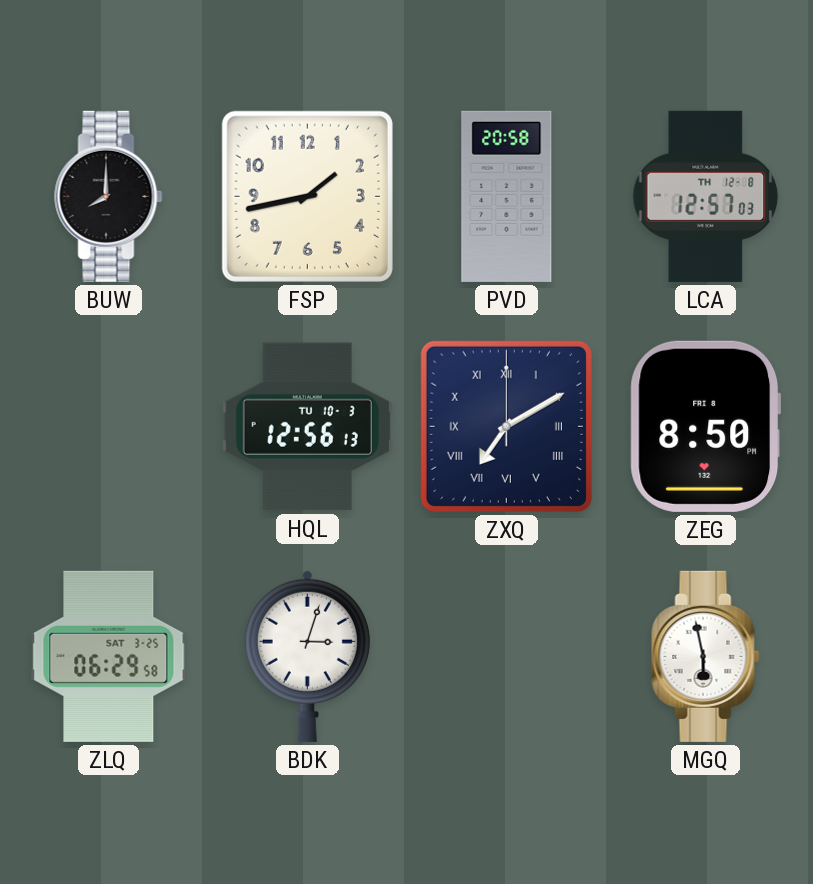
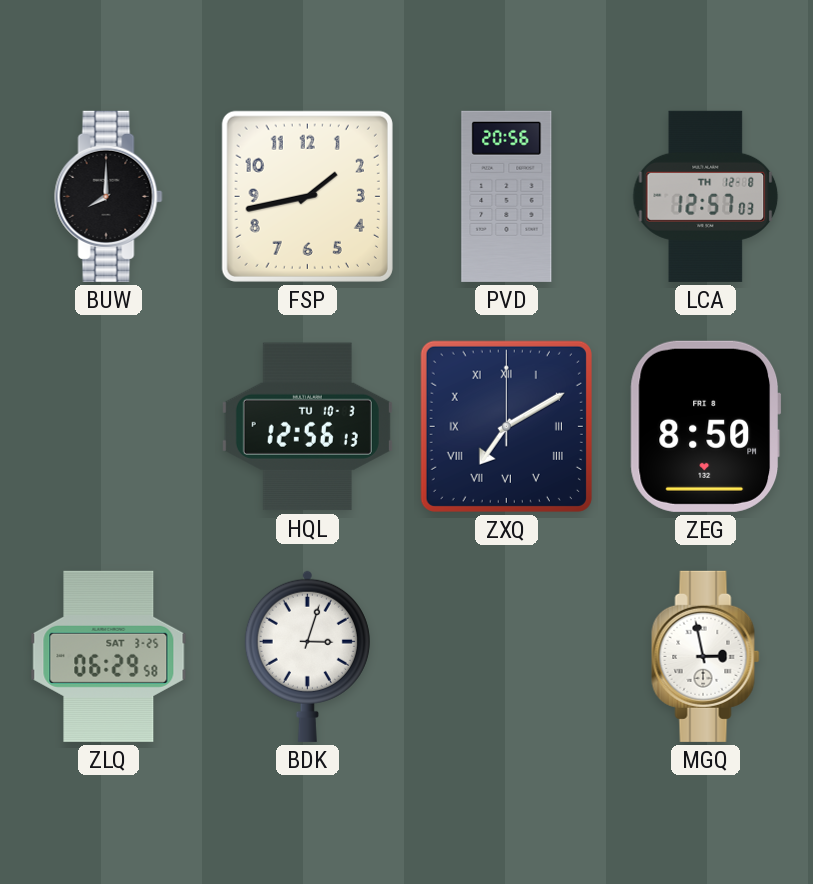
PVD: 20:58 -> 20:56
MGQ: 5:58 -> 2:58
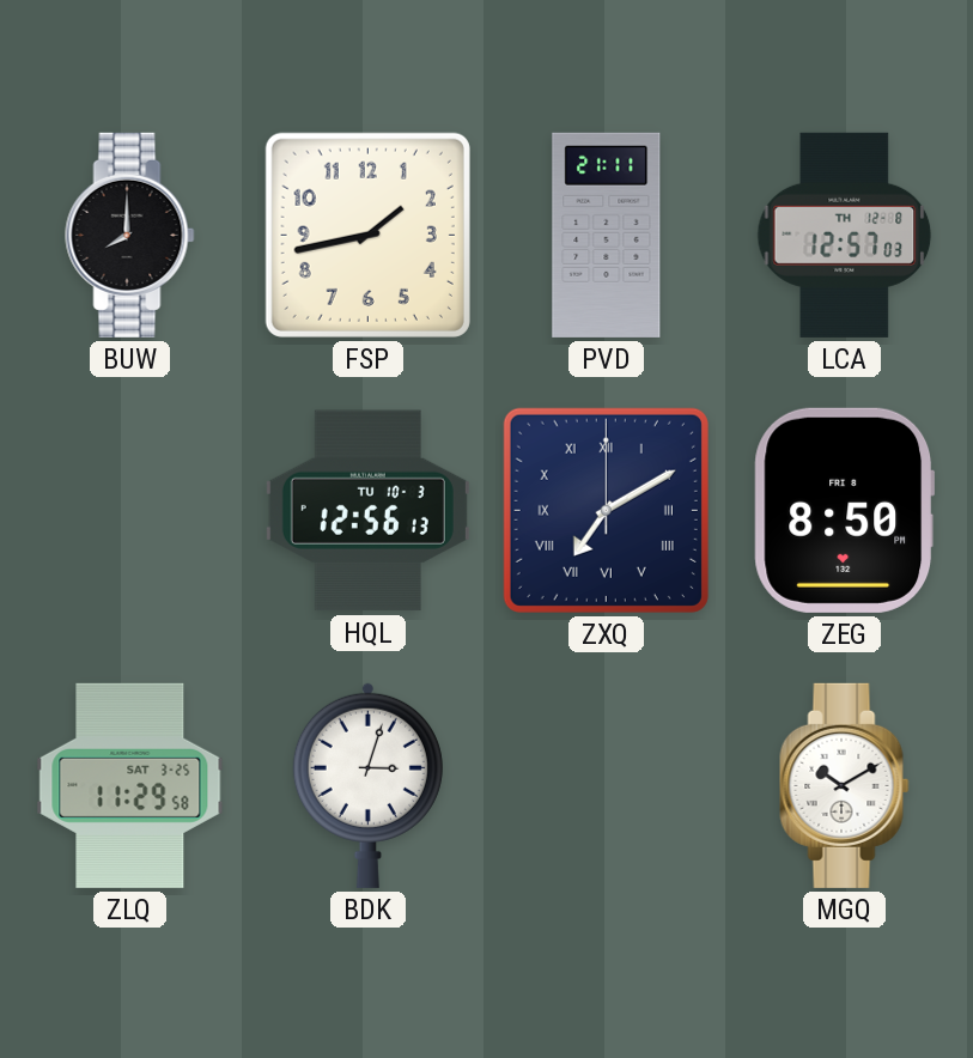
PVD: 20:56 -> 21:11
ZLQ: 06:29 -> 11:29
MGQ: 2:58 -> 10:10
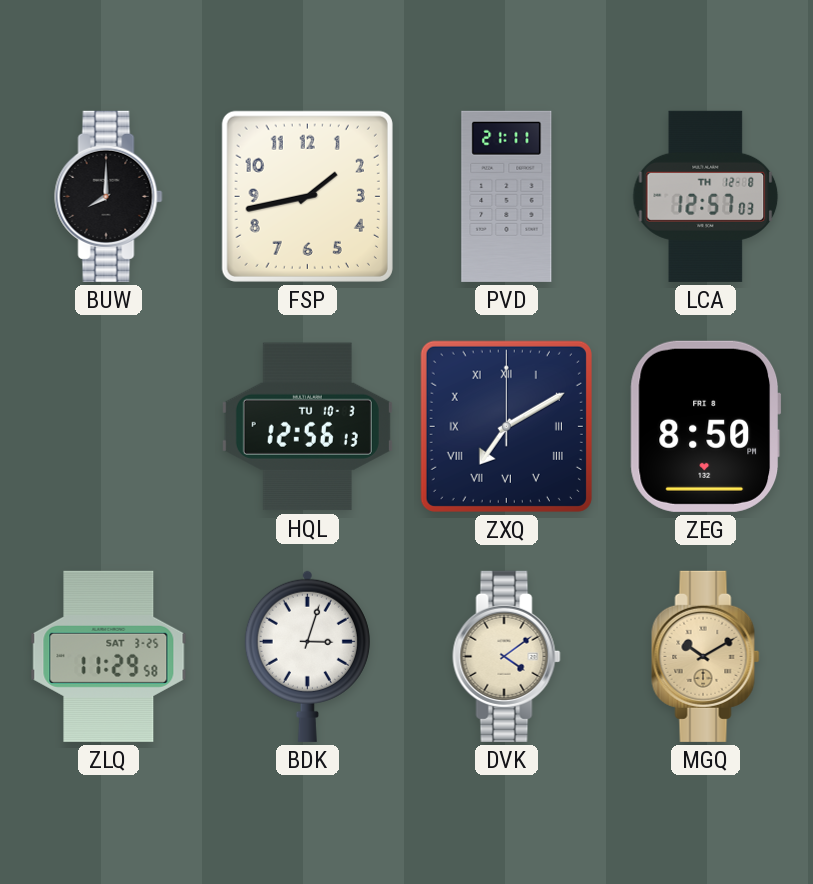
DVK: none -> 4:09
MGQ dial: white -> champagne
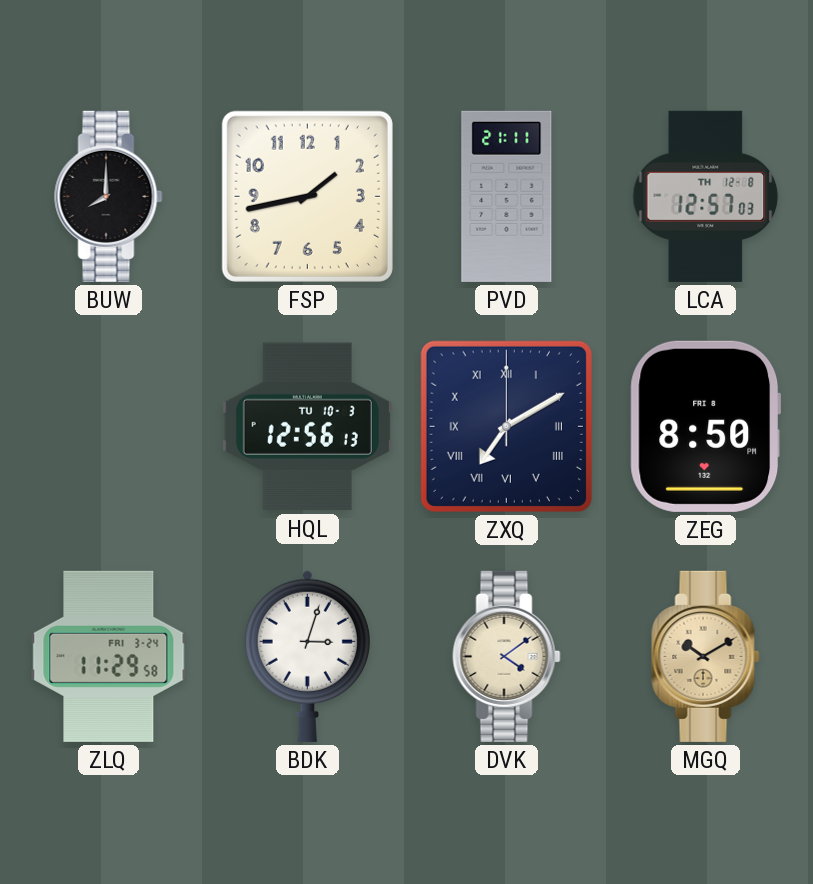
ZLQ date: SAT 3-25 -> FRI 3-24
